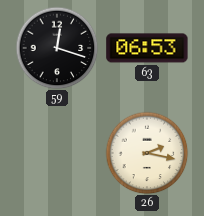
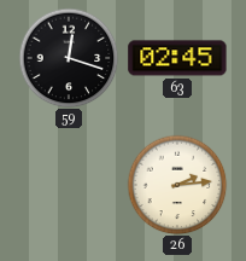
63: 06:53 -> 02:45
26: 2:17 -> 2:14
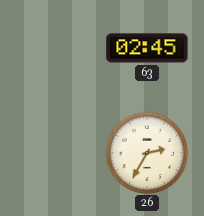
59: 12:18 -> none
26: 2:14 -> 2:35
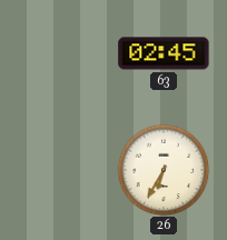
26: 2:35 -> 6:35
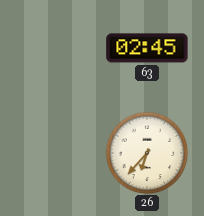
26: 6:35 -> 6:37
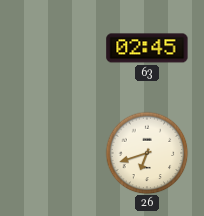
26: 6:37 -> 6:42
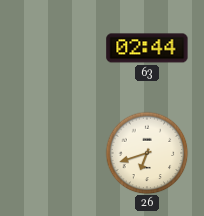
63: 02:45 -> 02:44
